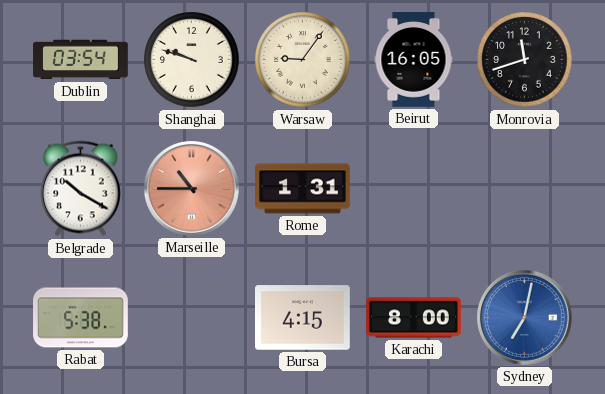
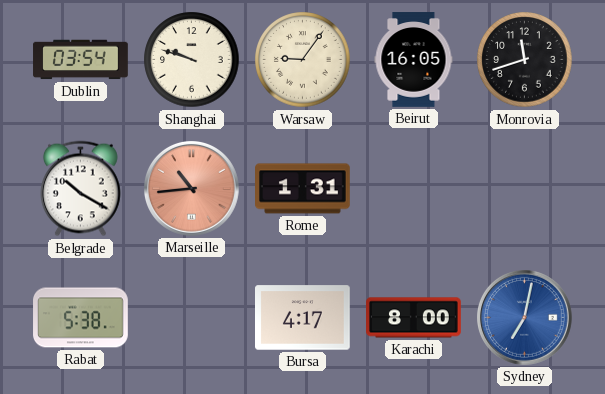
Marseille: 10:45 -> 10:44
Bursa: 4:15 -> 4:17
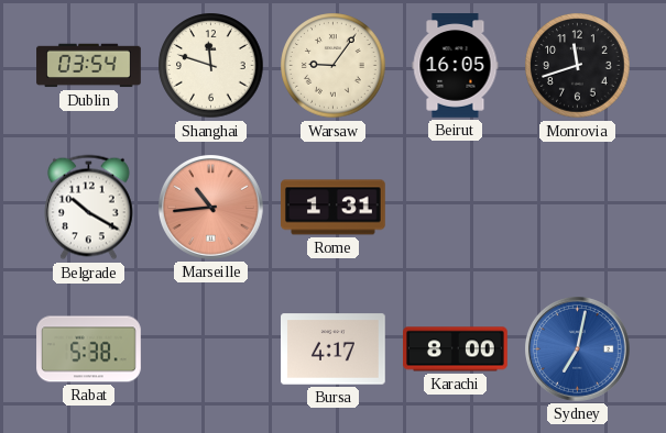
Shanghai: 9:48 -> 11:48
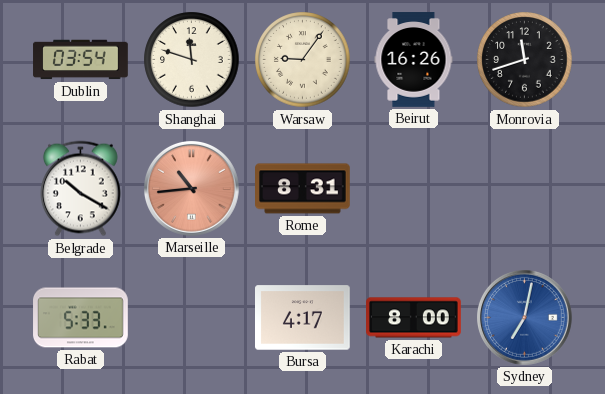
Beirut: 16:05 -> 16:26
Rome: 1:31 -> 8:31
Rabat: 5:38 -> 5:33
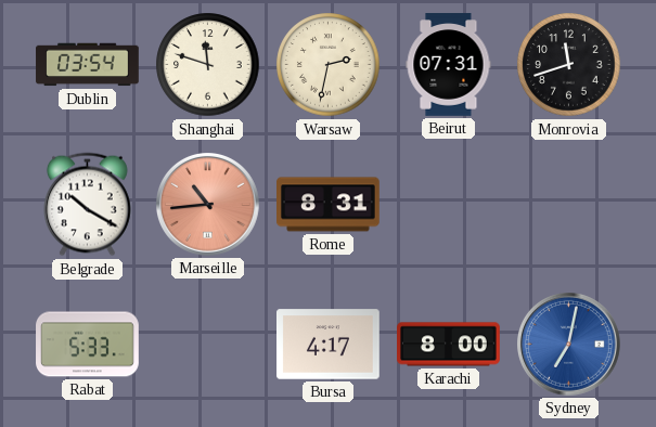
Warsaw: 9:06 -> 2:32
Beirut: 16:26 -> 07:31
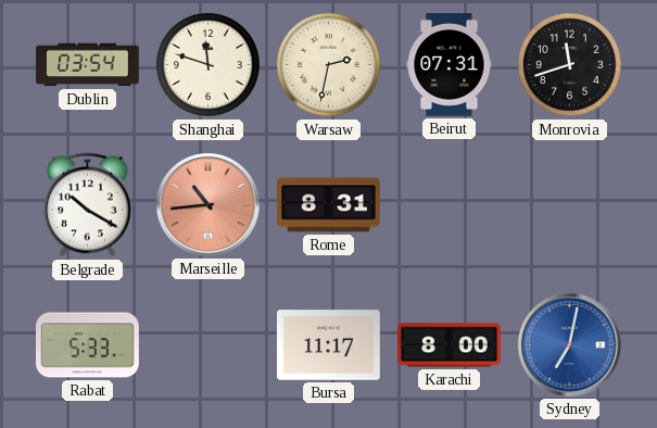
Bursa: 4:17 -> 11:17
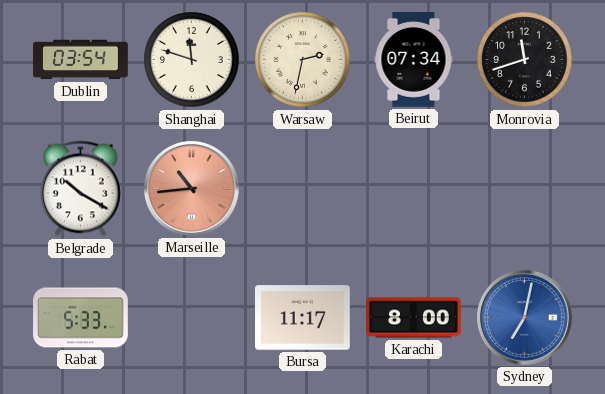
Beirut: 07:31 -> 07:34
Rome: 8:31 -> none
